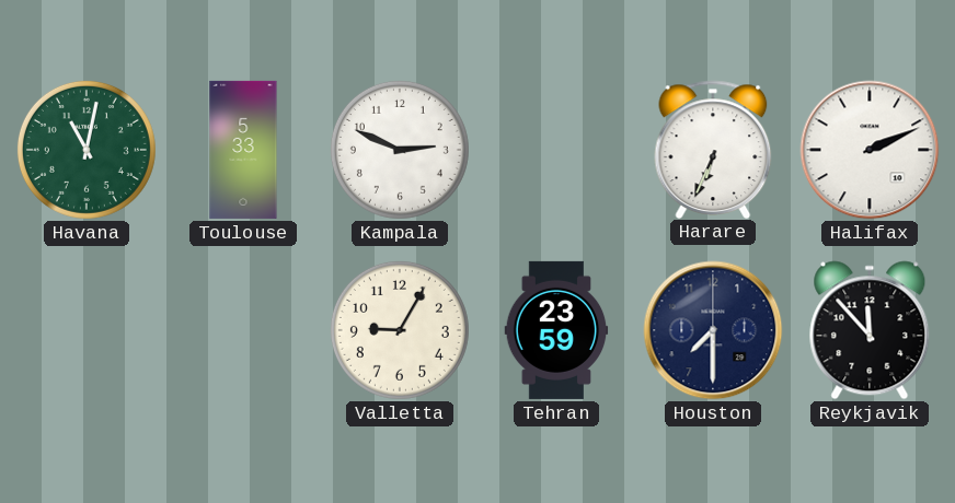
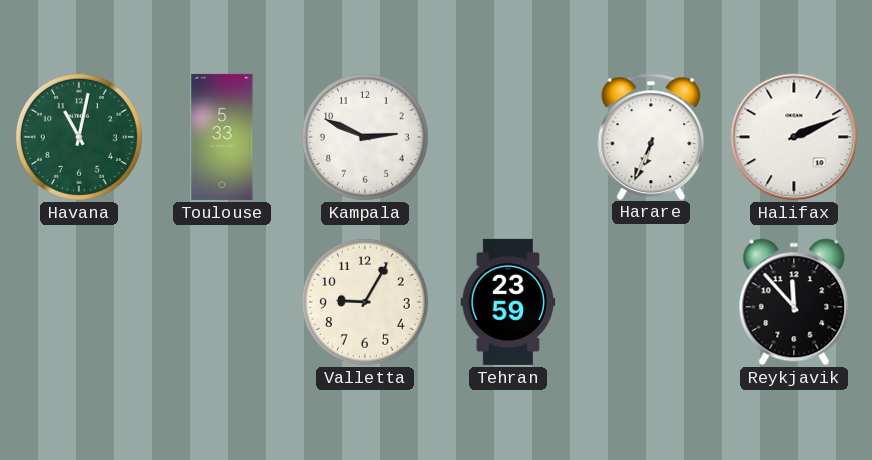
Houston: 7:30 -> none
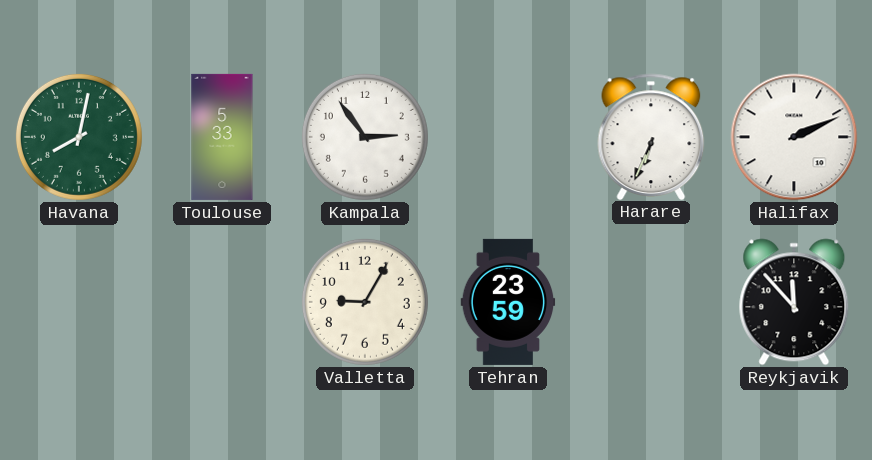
Havana: 11:02 -> 8:02
Kampala: 2:49 -> 2:54
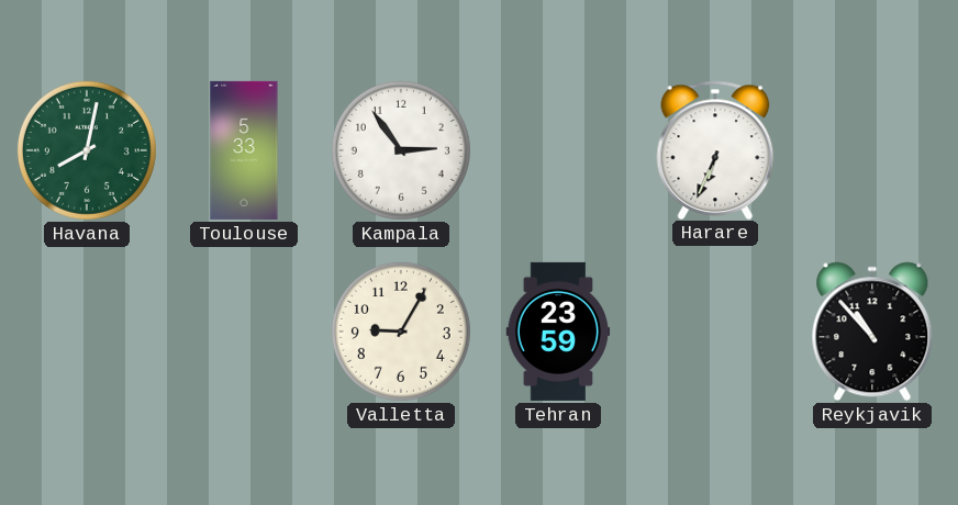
Halifax: 2:11 -> none
Reykjavik: 11:53 -> 10:53
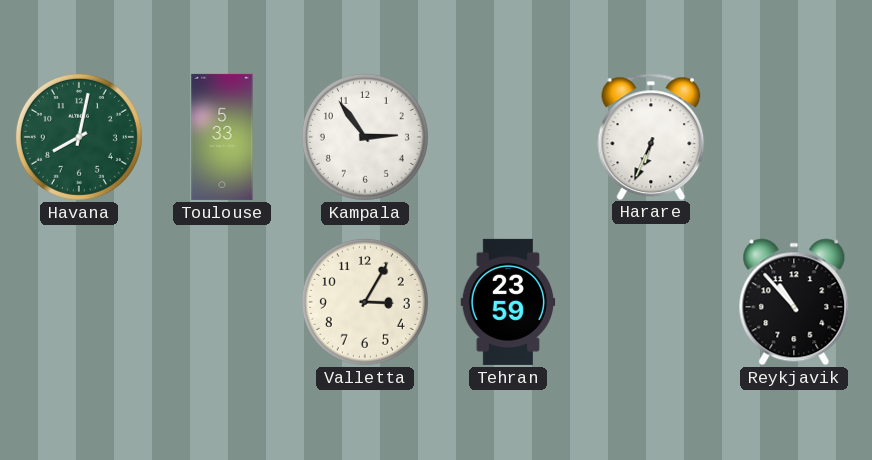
Valletta: 9:05 -> 3:05
